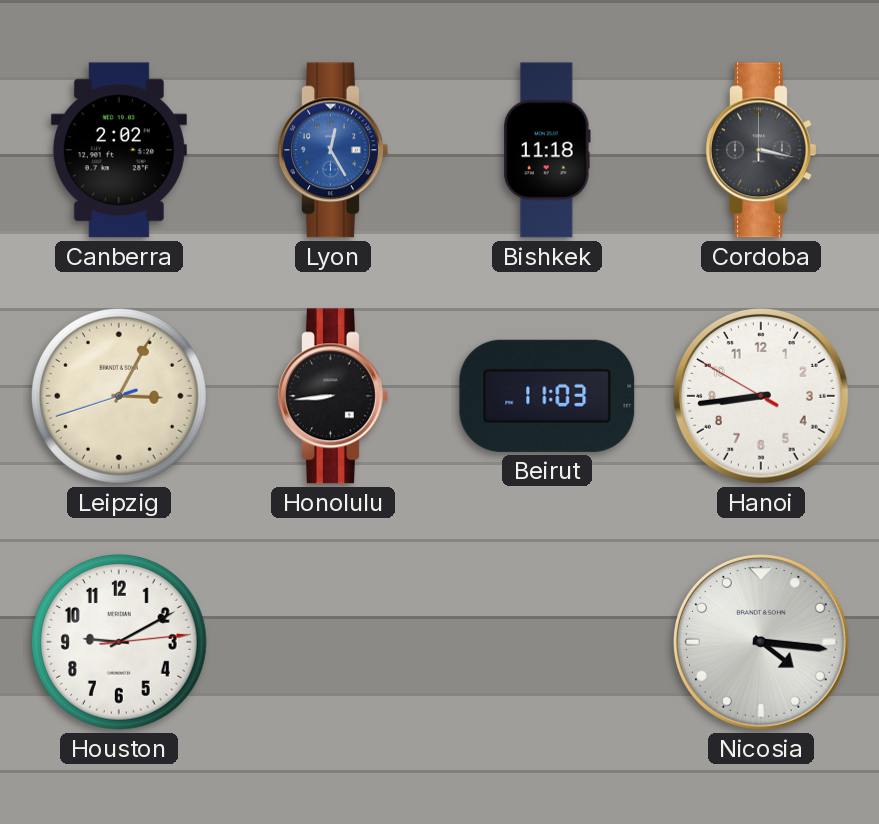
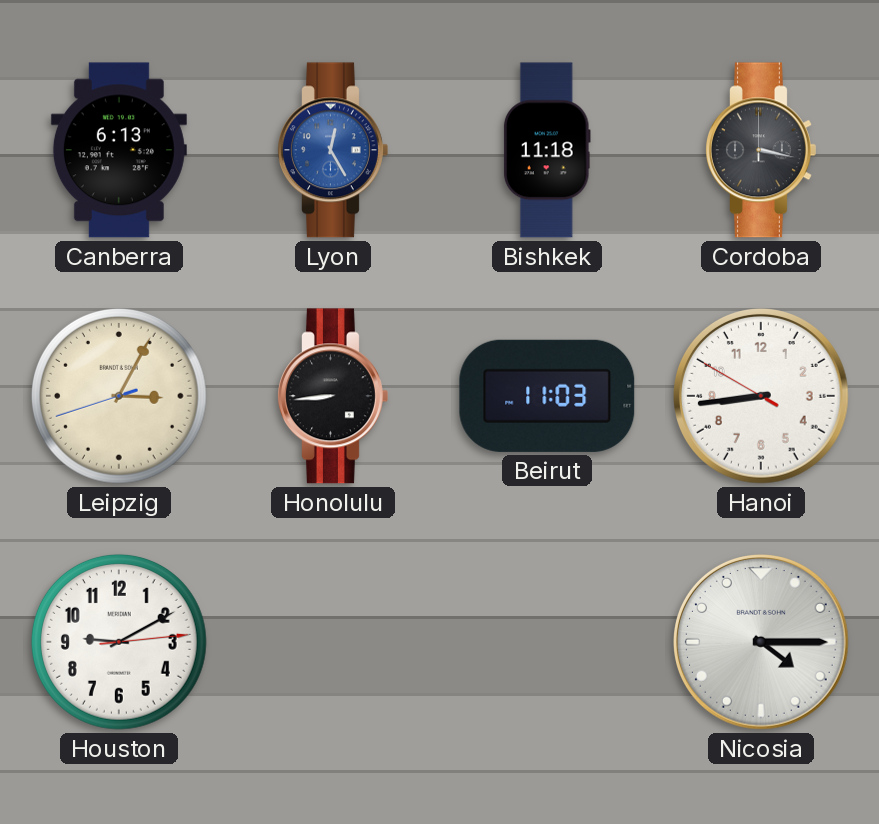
Canberra: 2:02 -> 6:13
Nicosia: 4:16 -> 4:15
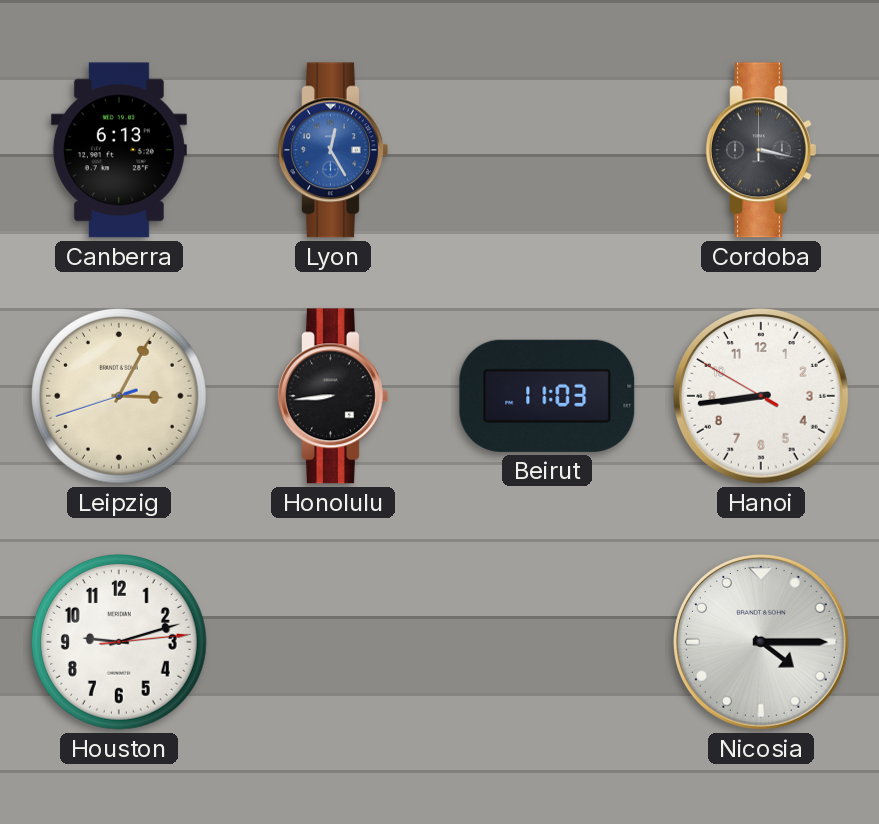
Bishkek: 11:18 -> none
Houston: 9:10 -> 9:12
